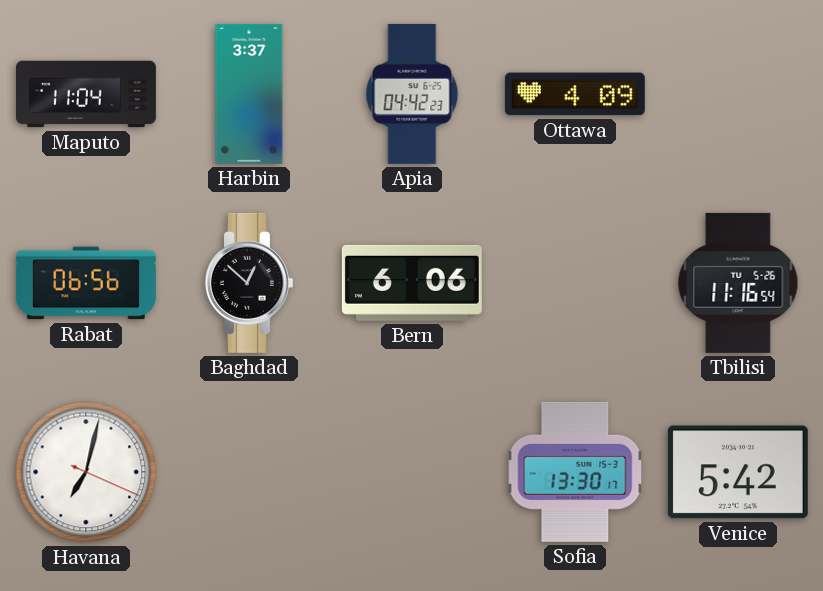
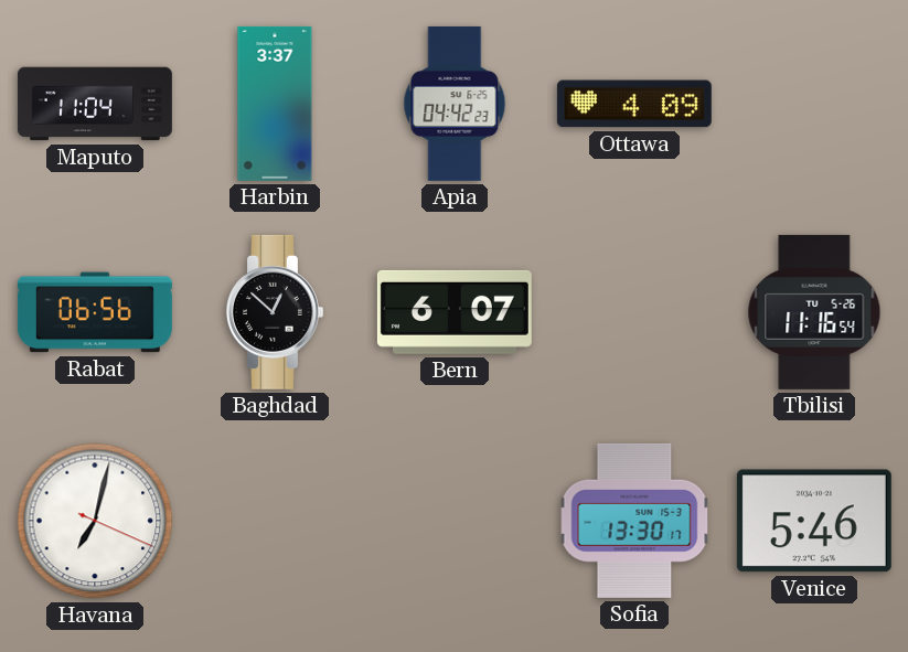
Bern: 6:06 -> 6:07
Venice: 5:42 -> 5:46
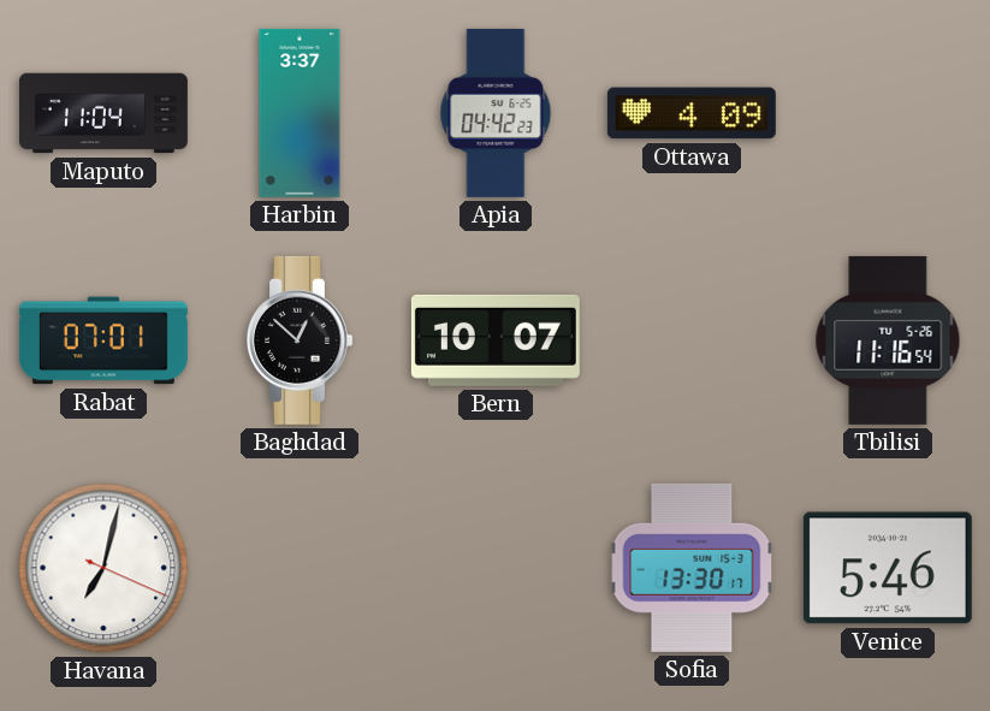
Rabat: 06:56 -> 07:01
Bern: 6:07 -> 10:07
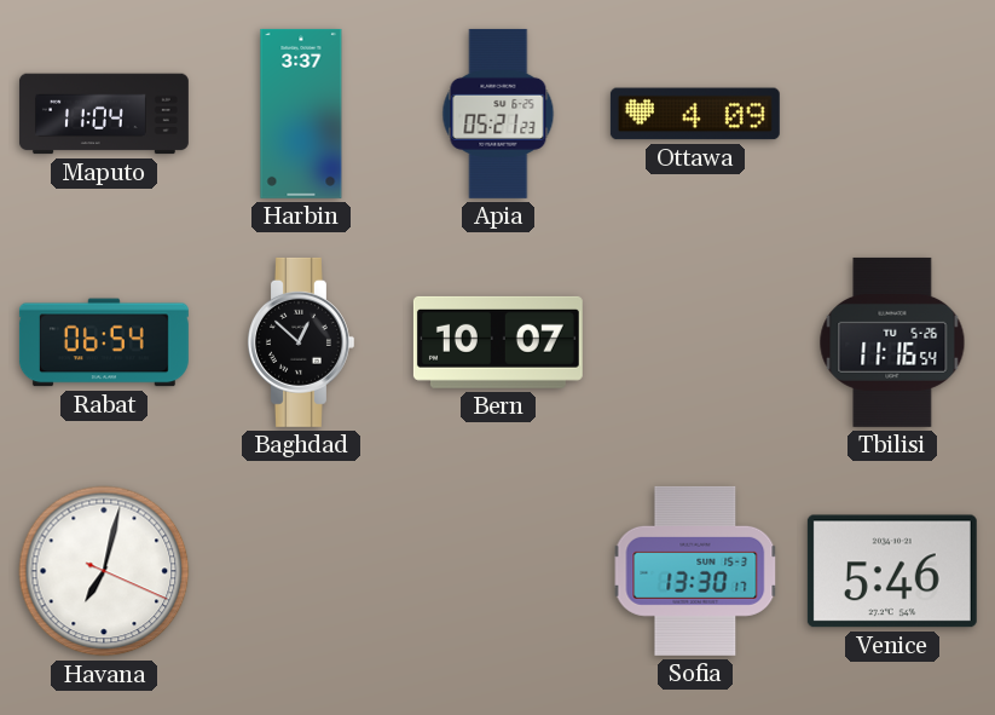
Apia: 04:42 -> 05:21
Rabat: 07:01 -> 06:54
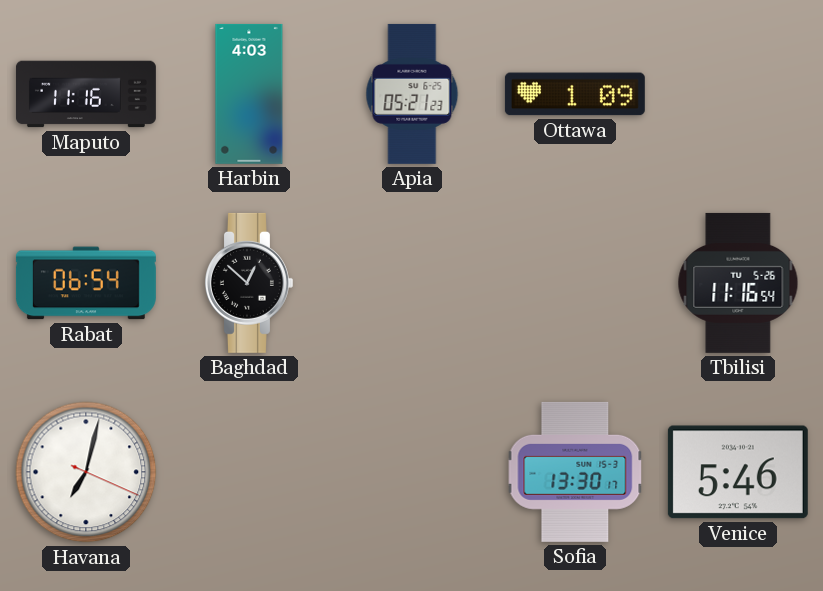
Maputo: 11:04 -> 11:16
Harbin: 3:37 -> 4:03
Ottawa: 4:09 -> 1:09
Bern: 10:07 -> none
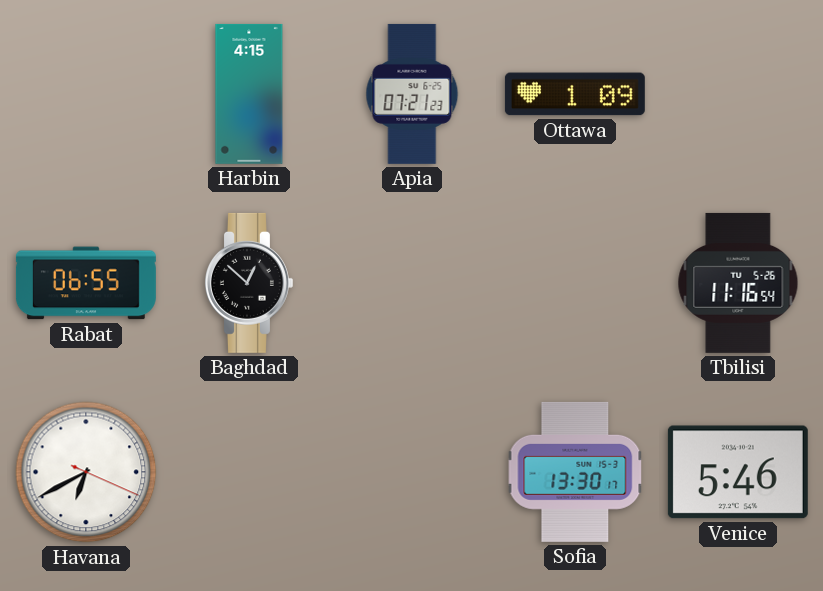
Maputo: 11:16 -> none
Harbin: 4:03 -> 4:15
Apia: 05:21 -> 07:21
Rabat: 06:54 -> 06:55
Havana: 7:02 -> 6:40
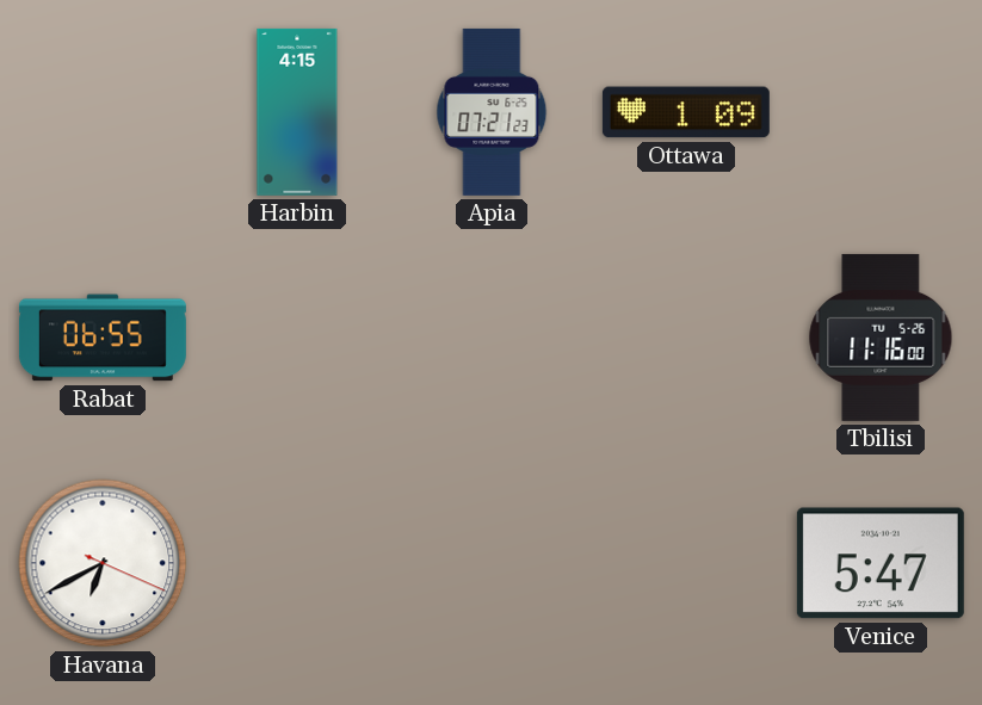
Baghdad: 12:52 -> none
Tbilisi: 11:16:54 -> 11:16:00
Sofia: 13:30 -> none
Venice: 5:46 -> 5:47
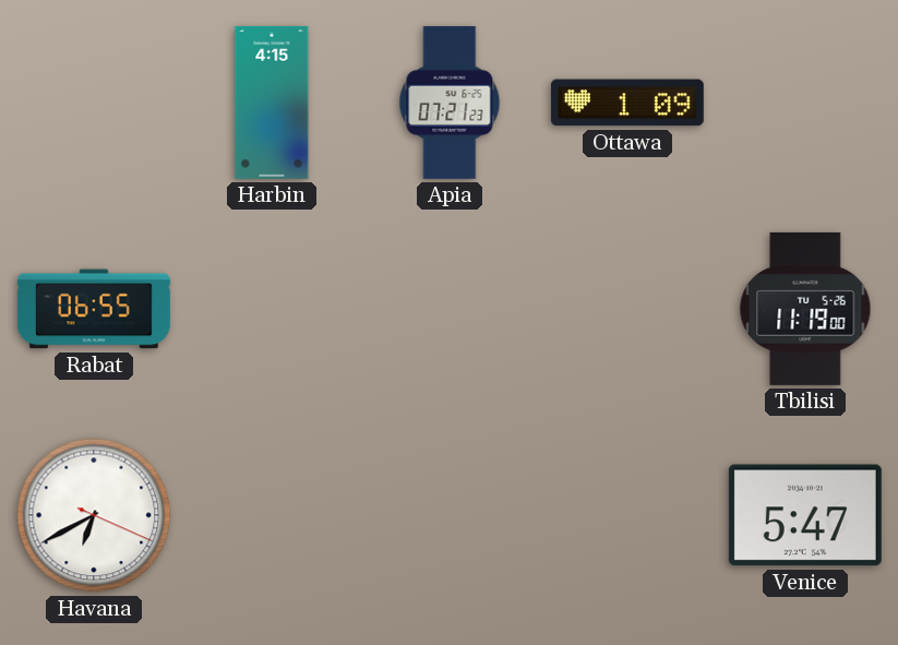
Tbilisi: 11:16 -> 11:19
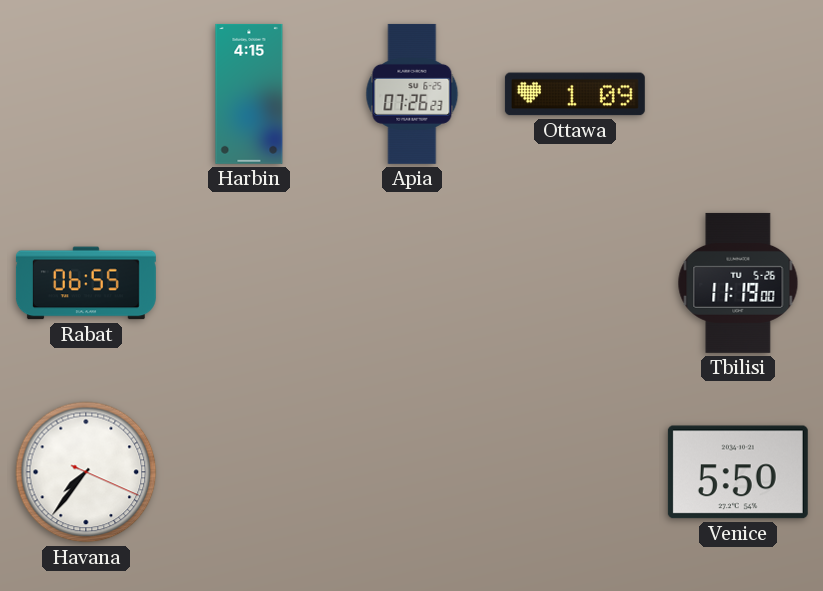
Apia: 07:21 -> 07:26
Havana: 6:40 -> 7:36
Venice: 5:47 -> 5:50
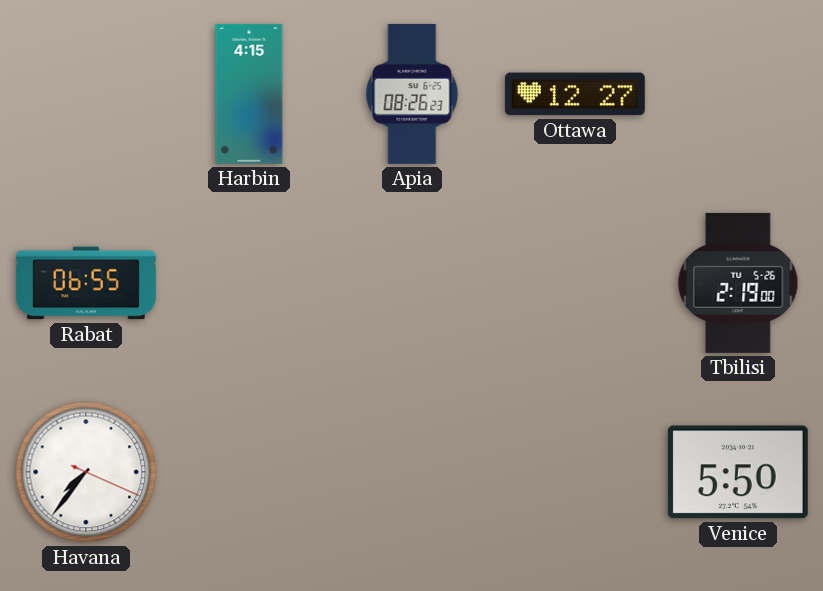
Apia: 07:26 -> 08:26
Ottawa: 1:09 -> 12:27
Tbilisi: 11:19 -> 2:19
